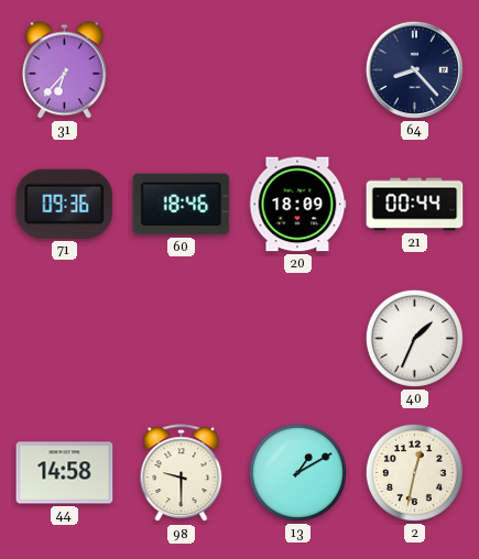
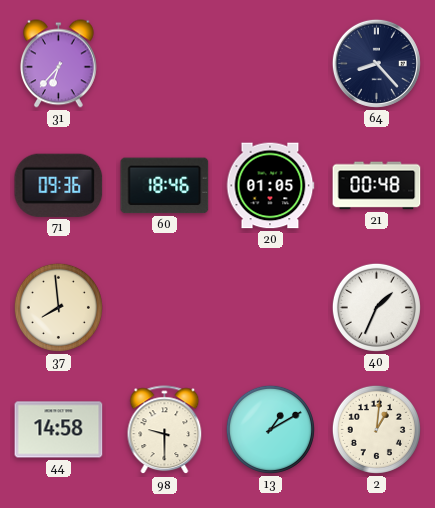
20: 18:09 -> 01:05
21: 00:44 -> 00:48
37: none -> 7:59
2: 12:32 -> 1:01
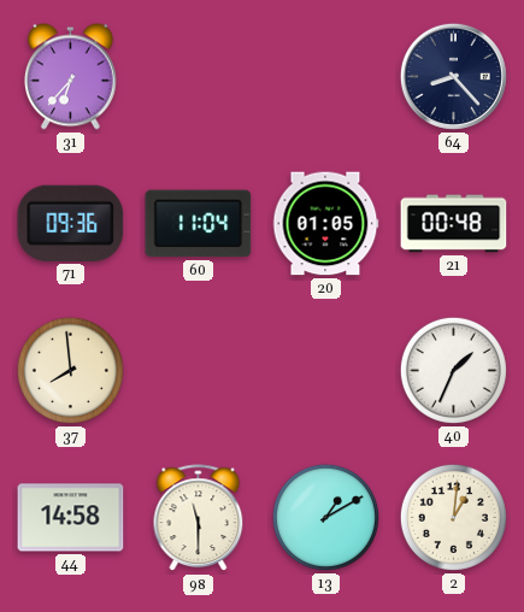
60: 18:46 -> 11:04
98: 9:30 -> 11:30
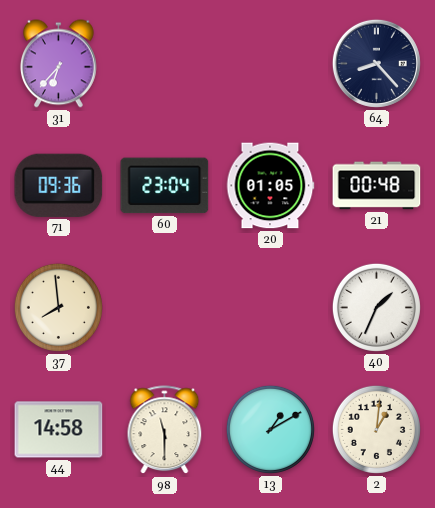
60: 11:04 -> 23:04
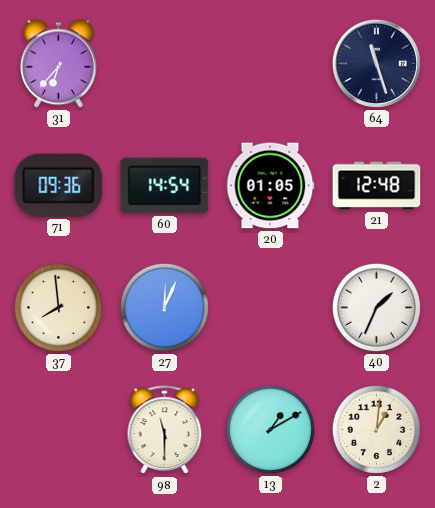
64: 8:23 -> 11:27
60: 23:04 -> 14:54
21: 00:48 -> 12:48
27: none -> 12:04
44: 14:58 -> none
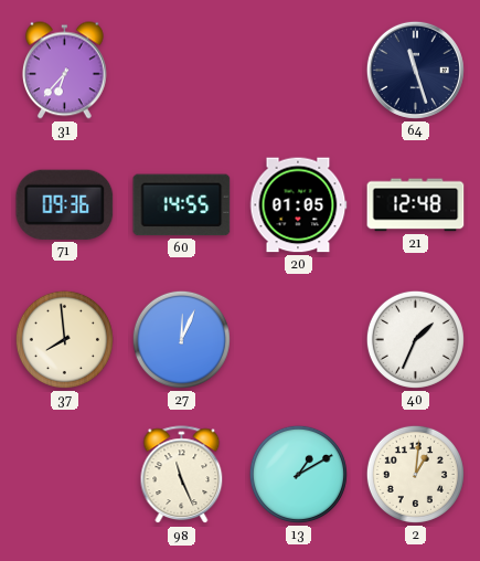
60: 14:54 -> 14:55
98: 11:30 -> 11:26
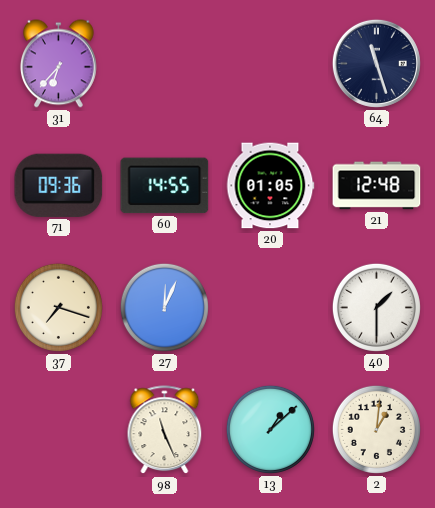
37: 7:59 -> 7:18
40: 1:34 -> 1:30
13: 1:10 -> 1:08
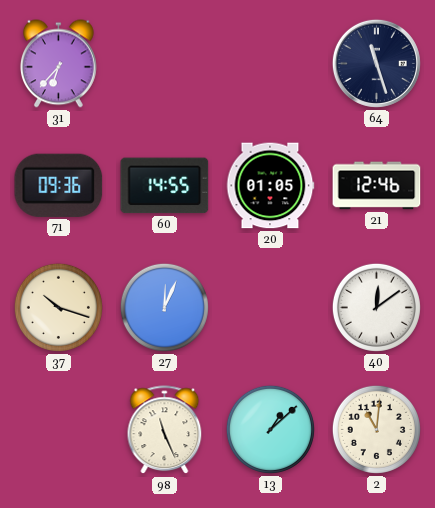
21: 12:48 -> 12:46
37: 7:18 -> 10:18
40: 1:30 -> 12:09
2: 1:01 -> 11:01
